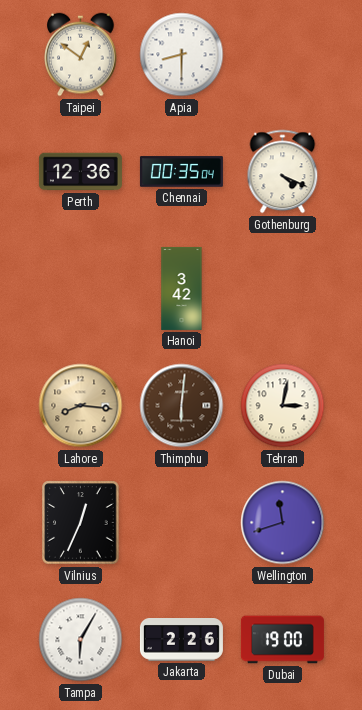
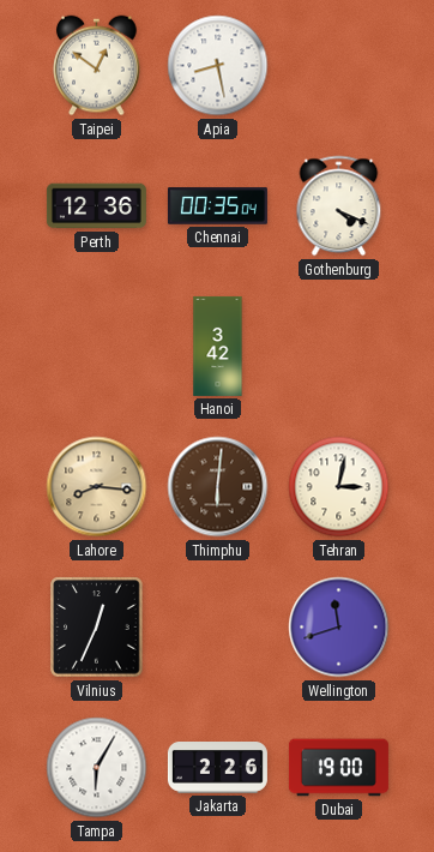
Apia: 8:30 -> 8:28
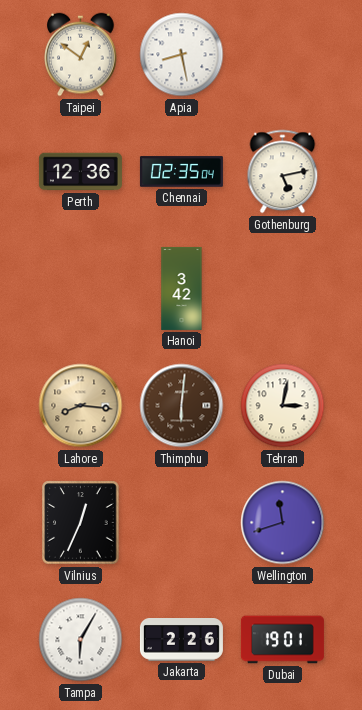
Chennai: 00:35 -> 02:35
Gothenburg: 4:19 -> 5:13
Dubai: 19:00 -> 19:01
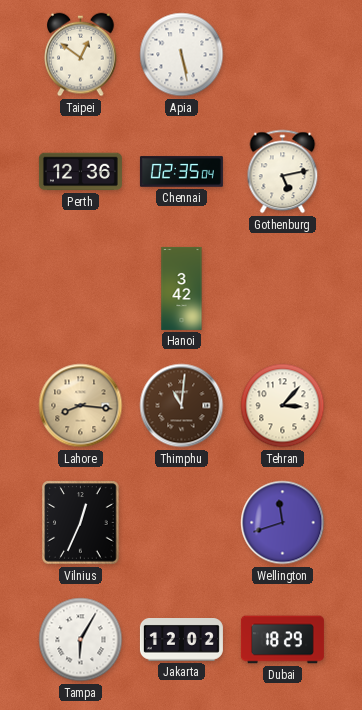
Apia: 8:28 -> 5:28
Thimphu: 6:01 -> 11:01
Tehran: 3:02 -> 3:07
Jakarta: 2:26 -> 12:02
Dubai: 19:01 -> 18:29
